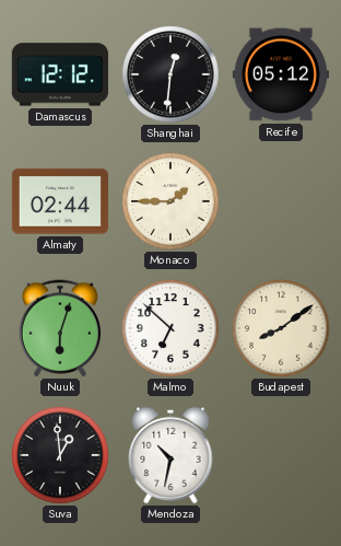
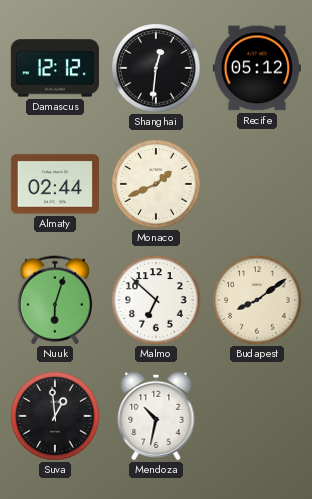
Monaco: 1:45 -> 1:41
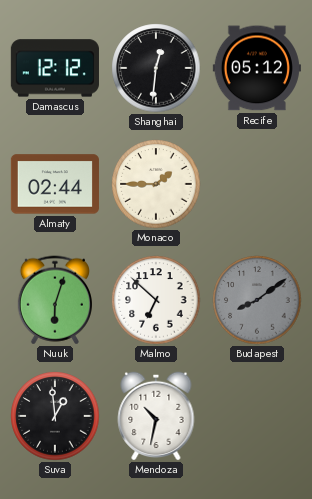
Monaco: 1:41 -> 1:45
Budapest dial: cream -> grey
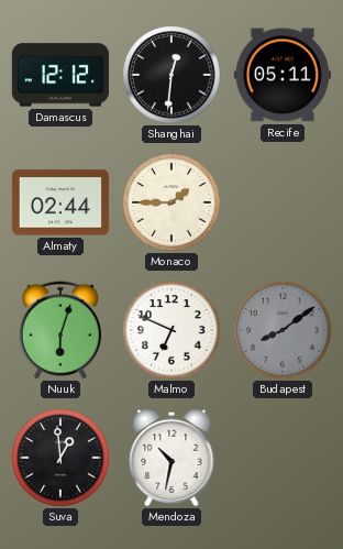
Recife: 05:12 -> 05:11
Malmo: 6:52 -> 6:49
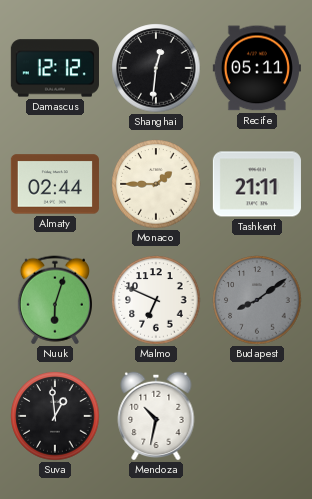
Tashkent: none -> 21:11
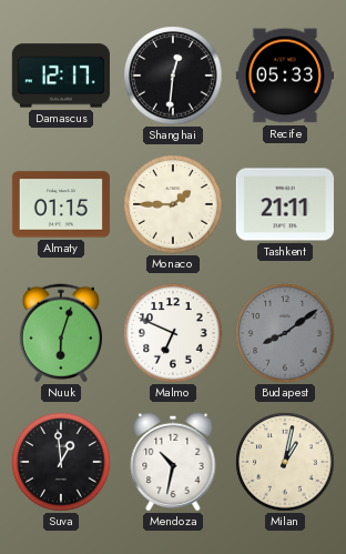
Damascus: 12:12 -> 12:17
Recife: 05:11 -> 05:33
Almaty: 02:44 -> 01:15
Milan: none -> 1:02
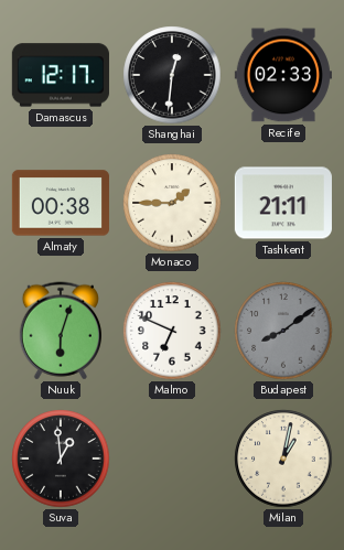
Recife: 05:33 -> 02:33
Almaty: 01:15 -> 00:38
Mendoza: 10:32 -> none
